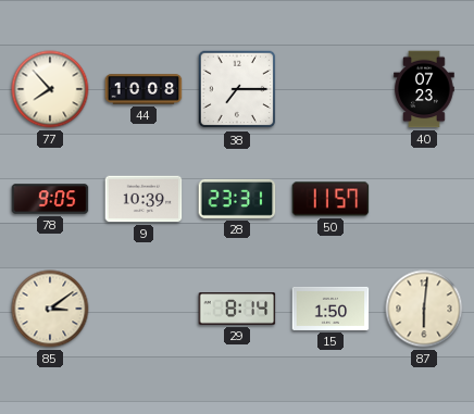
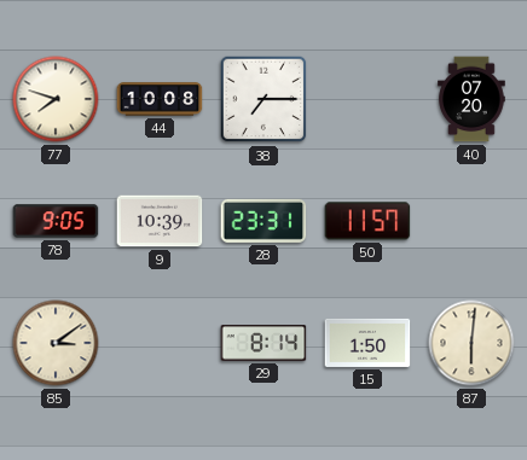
77: 7:53 -> 7:48
40: 07:23 -> 07:20
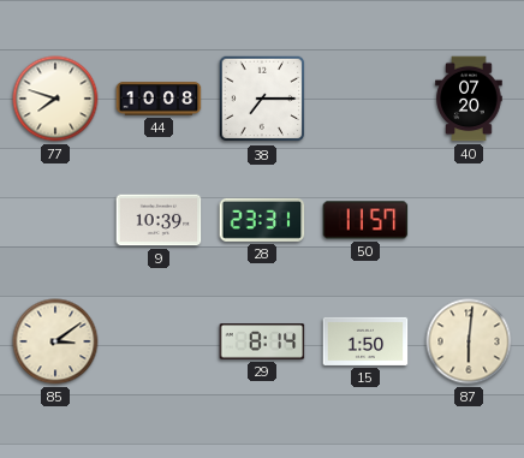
78: 9:05 -> none
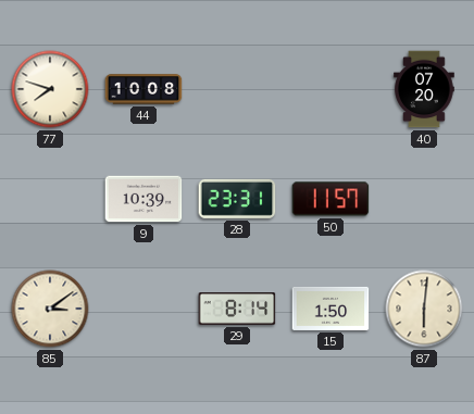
38: 7:15 -> none
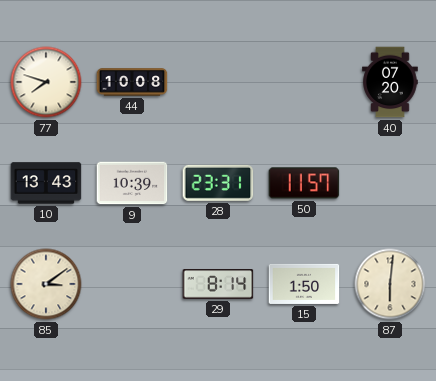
10: none -> 13:43
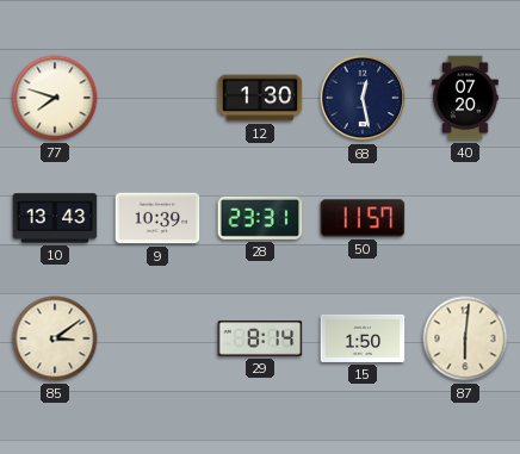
44: 10:08 -> none
12: none -> 1:30
68: none -> 12:28
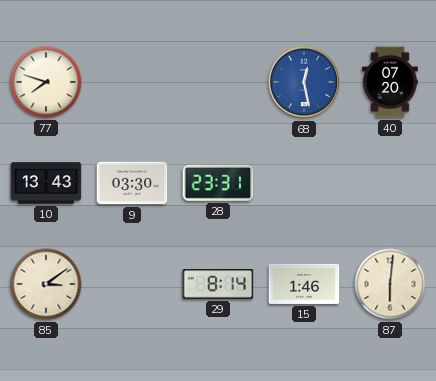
12: 1:30 -> none
68 dial: navy -> blue
9: 10:39 -> 03:30
50: 11:57 -> none
15: 1:50 -> 1:46
